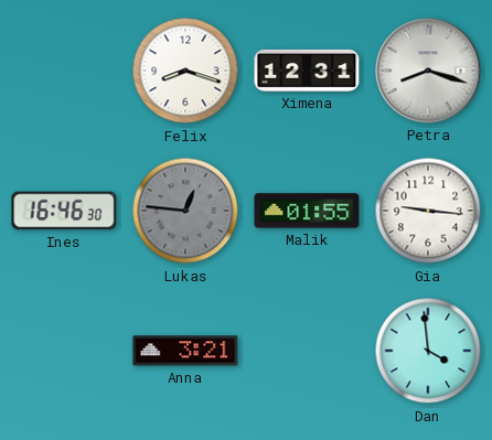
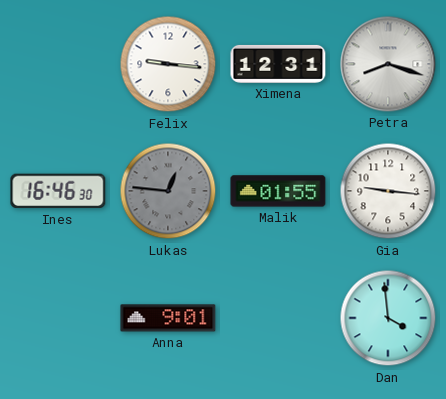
Felix: 8:18 -> 9:16
Anna: 3:21 -> 9:01
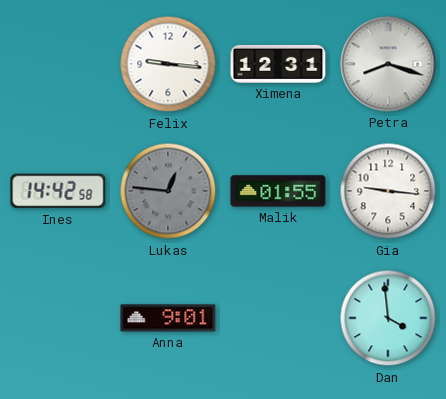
Ines: 16:46 -> 14:42
